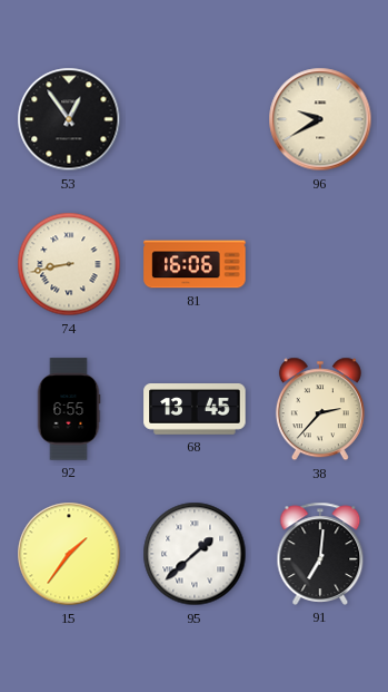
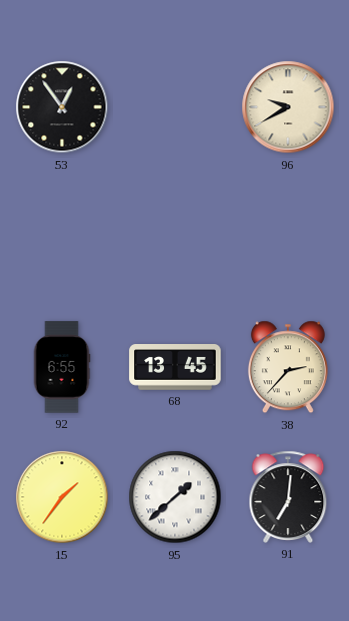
74: 8:43 -> none
81: 16:06 -> none
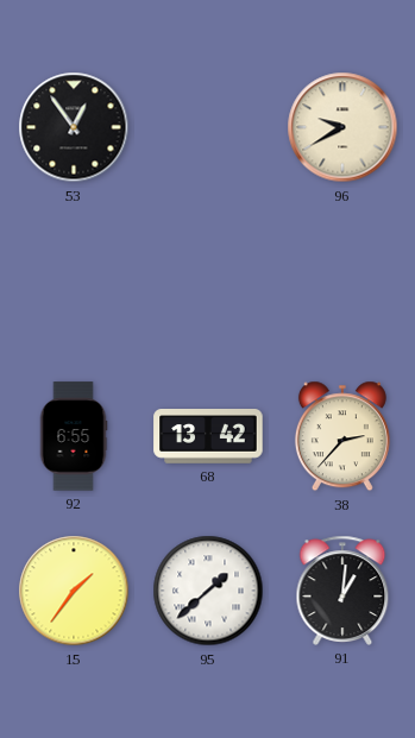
68: 13:45 -> 13:42
91: 7:01 -> 1:01
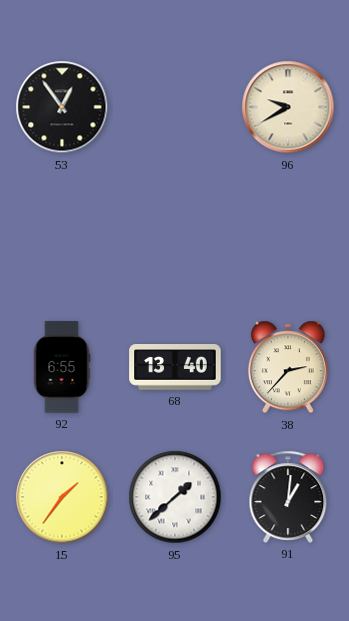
68: 13:42 -> 13:40
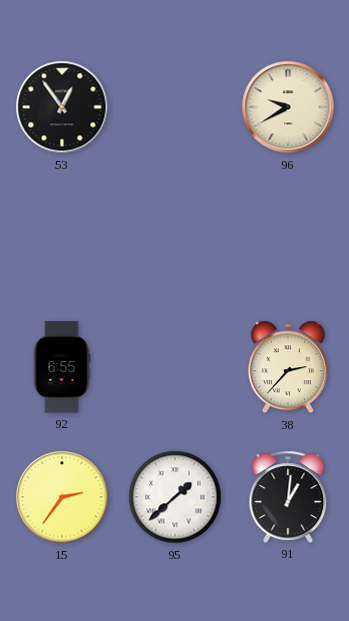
68: 13:40 -> none
15: 1:36 -> 2:36
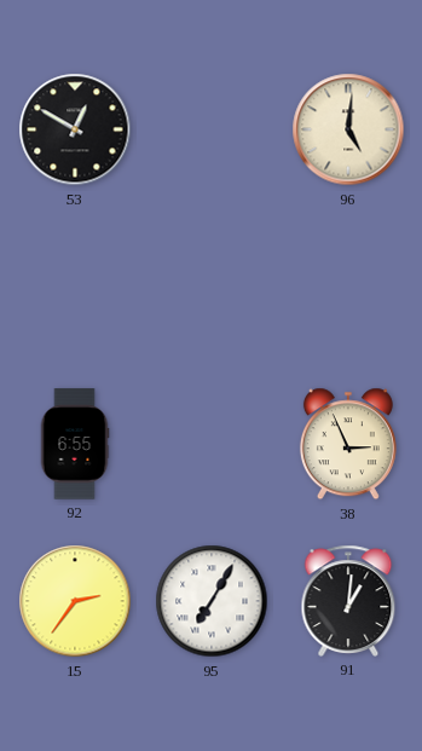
53: 12:54 -> 12:50
96: 9:40 -> 5:01
38: 2:37 -> 2:56
95: 1:38 -> 7:05
